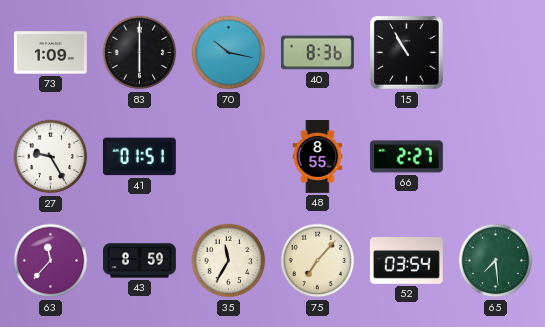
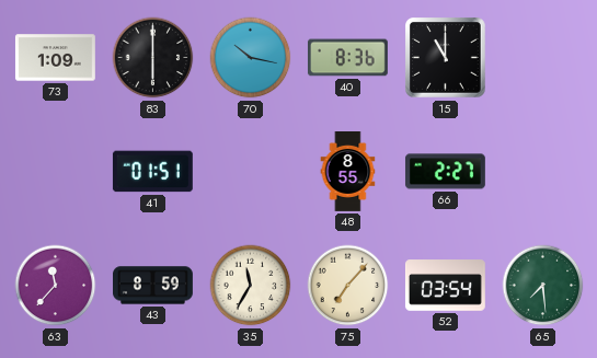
15: 10:55 -> 11:00
27: 9:25 -> none
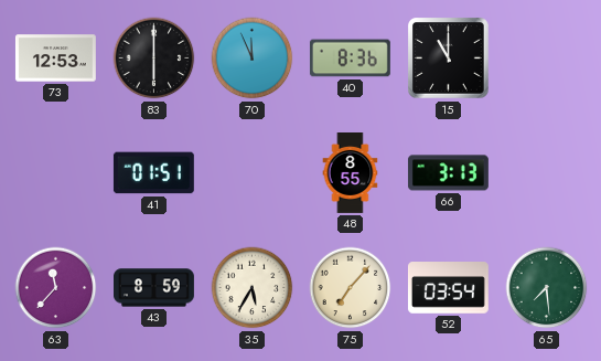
73: 1:09 -> 12:53
70: 10:17 -> 11:56
66: 2:27 -> 3:13
35: 11:35 -> 5:35
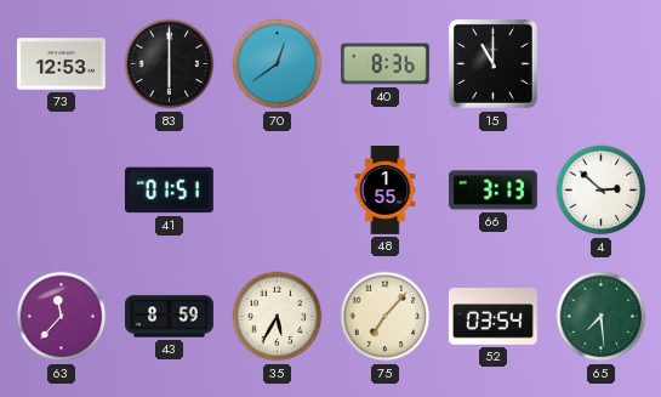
70: 11:56 -> 12:39
48: 8:55 -> 1:55
4: none -> 2:52
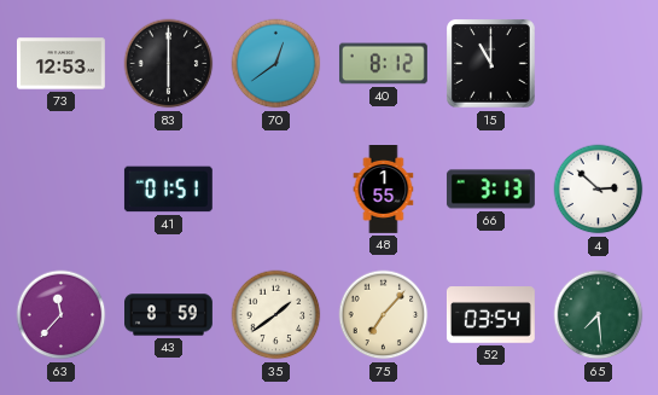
40: 8:36 -> 8:12
35: 5:35 -> 1:39
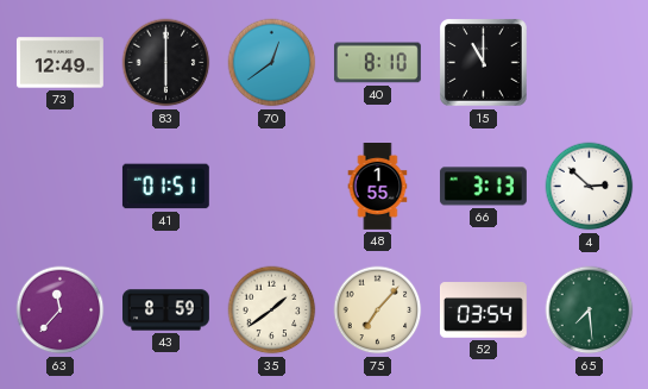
73: 12:53 -> 12:49
40: 8:12 -> 8:10
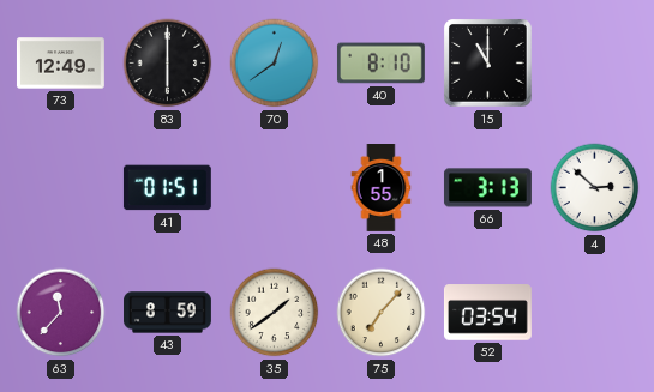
65: 7:29 -> none
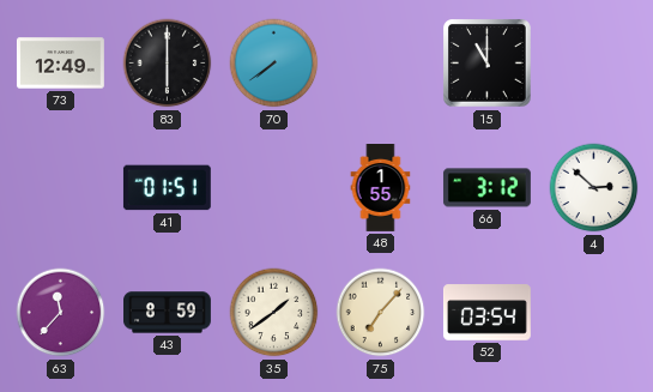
70: 12:39 -> 7:39
40: 8:10 -> none
66: 3:13 -> 3:12
